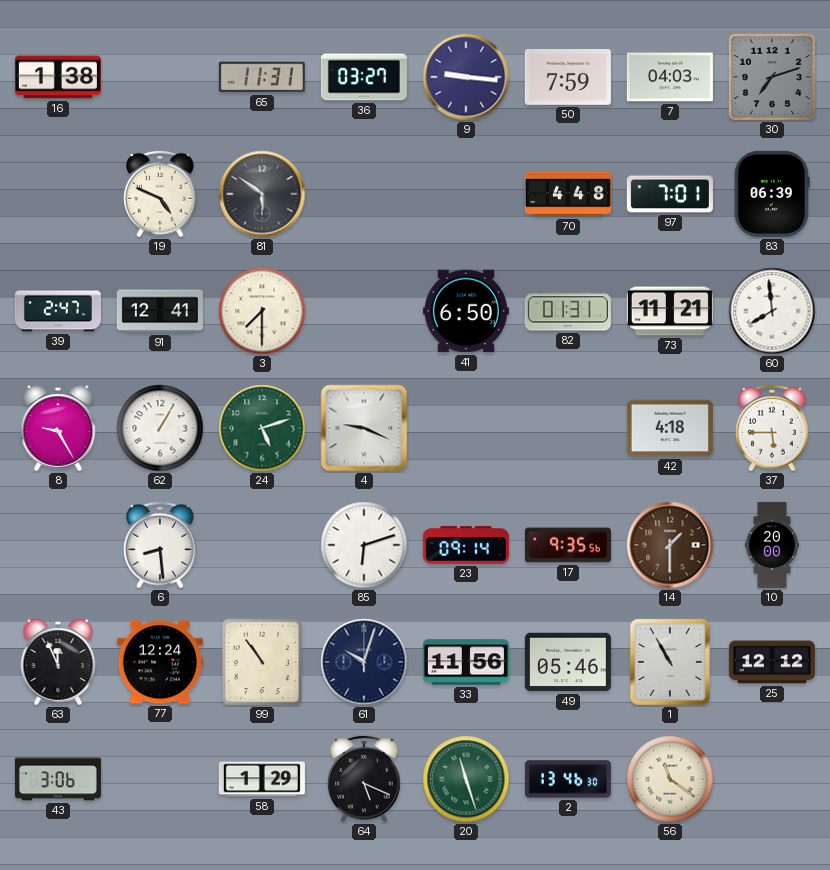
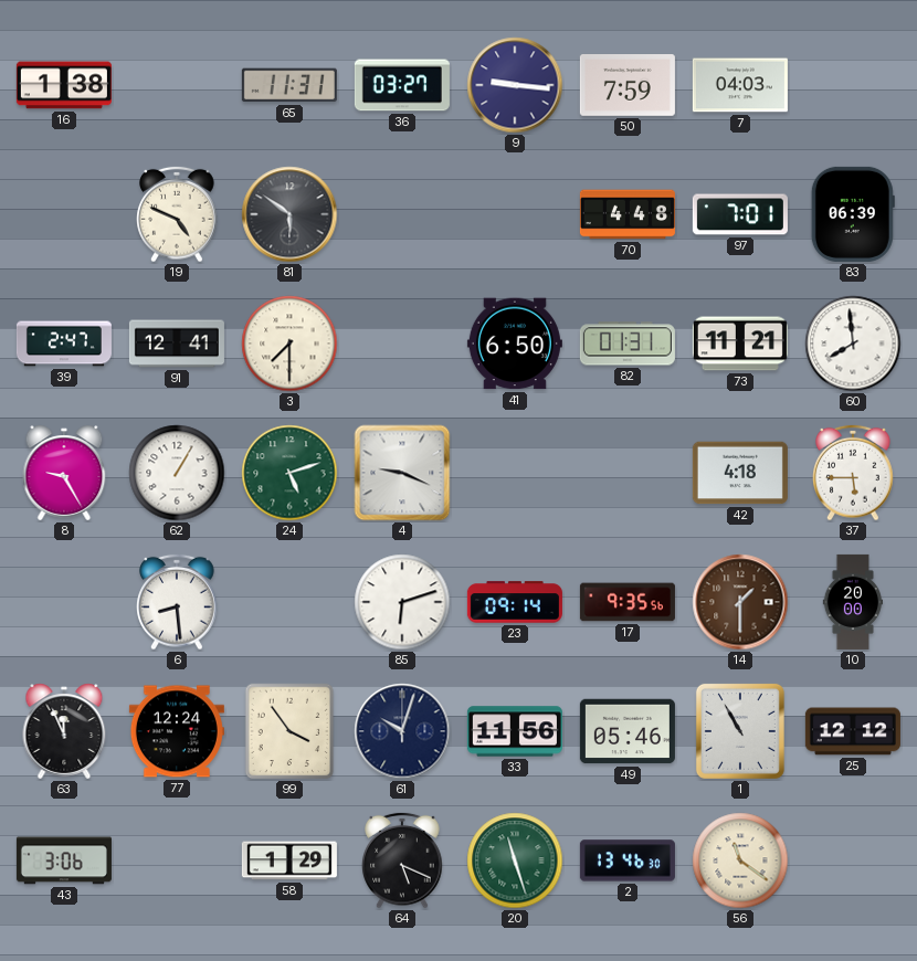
30: 7:12 -> none
99: 10:54 -> 3:54
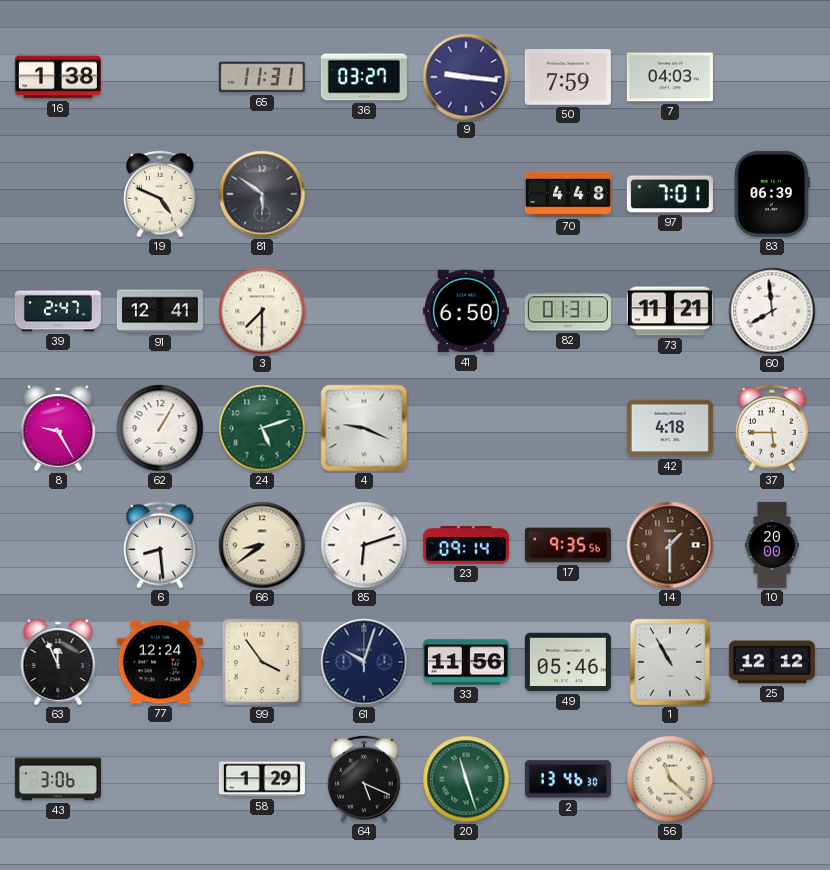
66: none -> 8:39
56: 11:21 -> 11:22
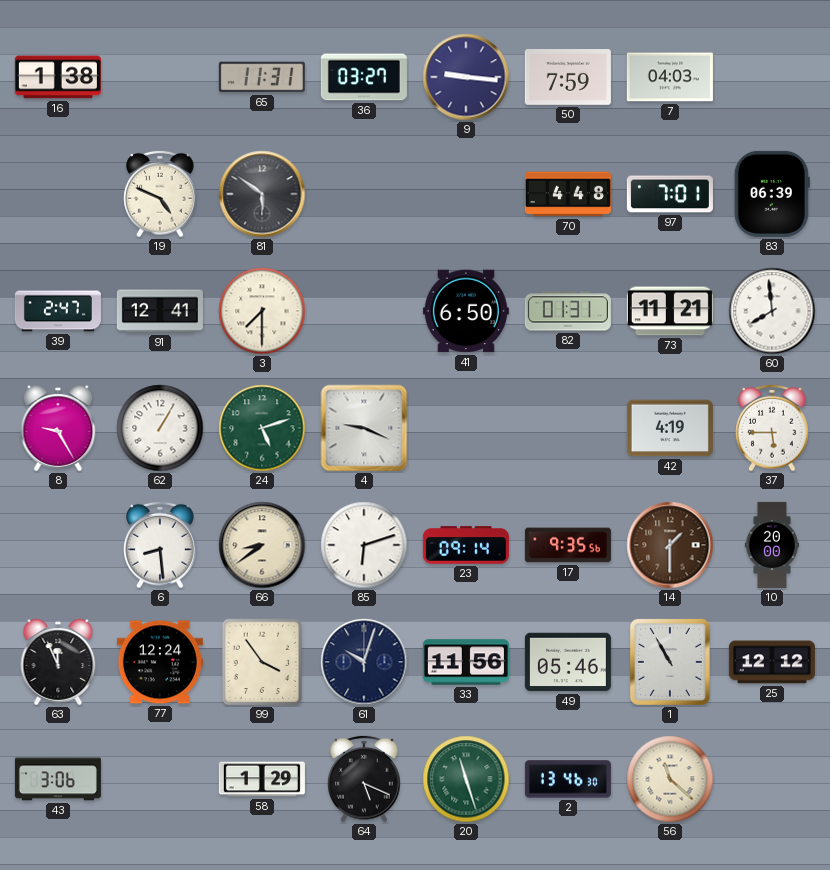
42: 4:18 -> 4:19
